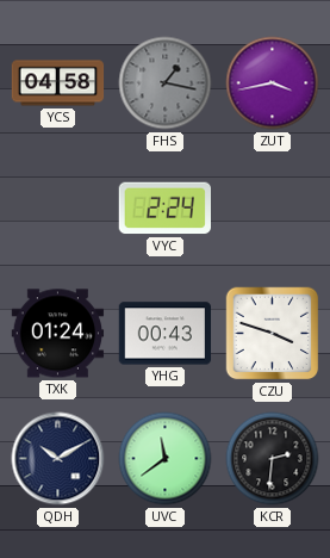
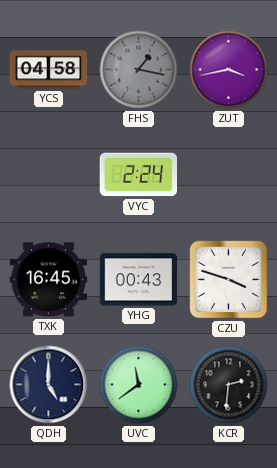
TXK: 01:24 -> 16:45
QDH: 10:10 -> 5:00
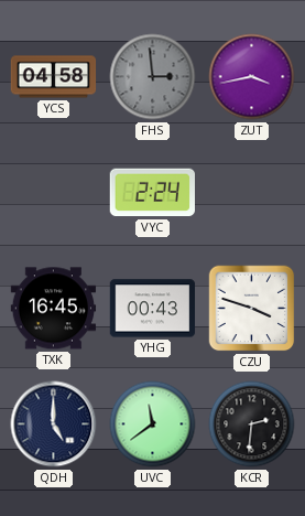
FHS: 1:17 -> 2:59
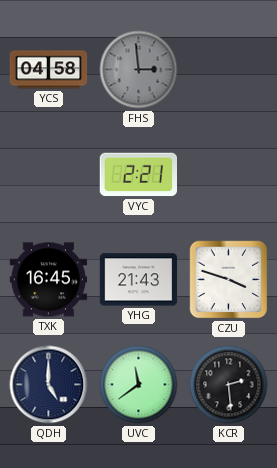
ZUT: 3:43 -> none
VYC: 2:24 -> 2:21
YHG: 00:43 -> 21:43
KCR: 2:31 -> 2:29
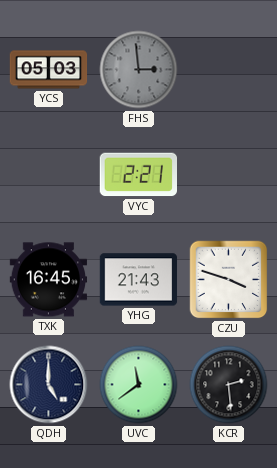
YCS: 04:58 -> 05:03
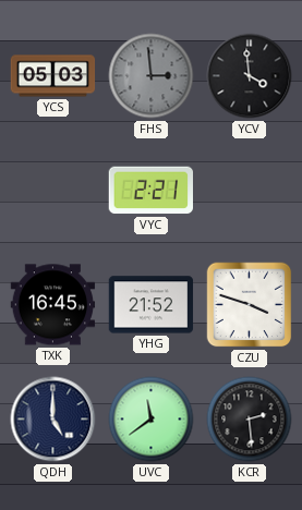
YCV: none -> 3:59
YHG: 21:43 -> 21:52
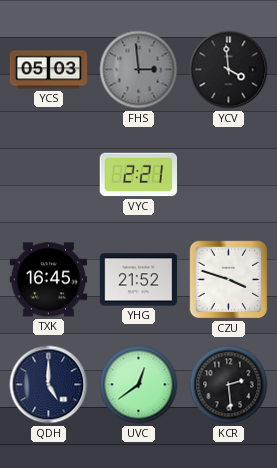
UVC: 11:39 -> 12:39
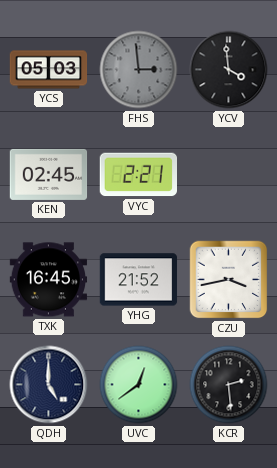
KEN: none -> 02:45
CZU: 3:48 -> 3:43
